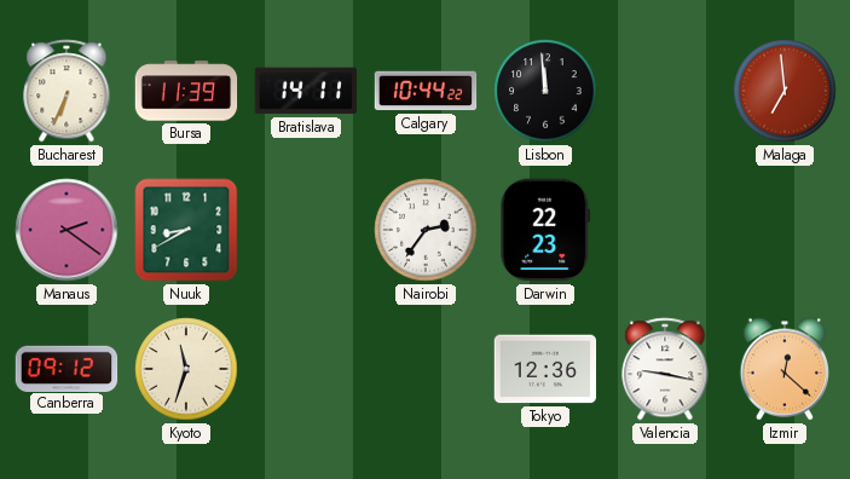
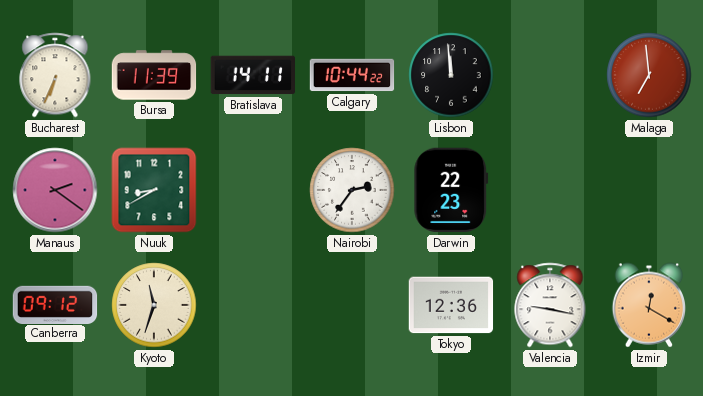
Izmir: 12:22 -> 12:20
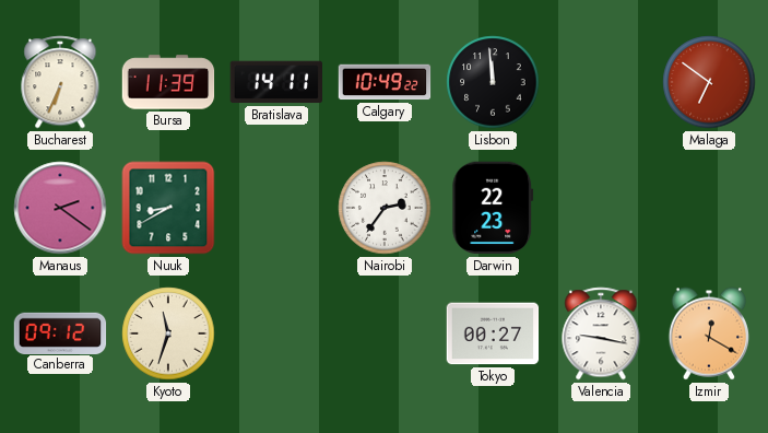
Calgary: 10:44 -> 10:49
Malaga: 6:59 -> 6:51
Tokyo: 12:36 -> 00:27
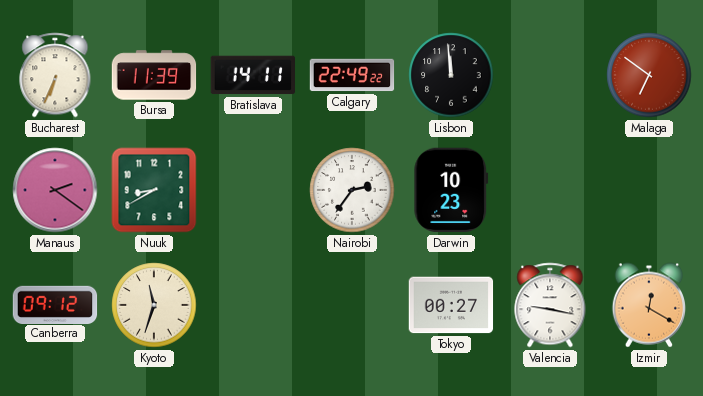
Calgary: 10:49 -> 22:49
Darwin: 22:23 -> 10:23
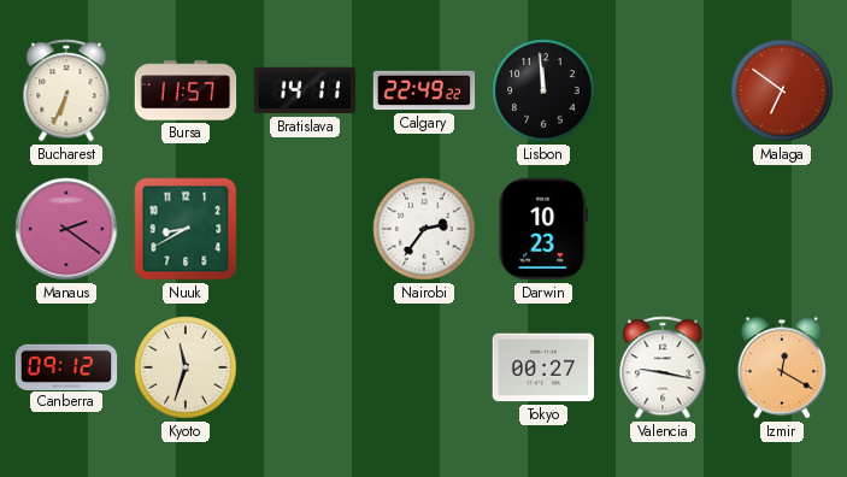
Bursa: 11:39 -> 11:57
